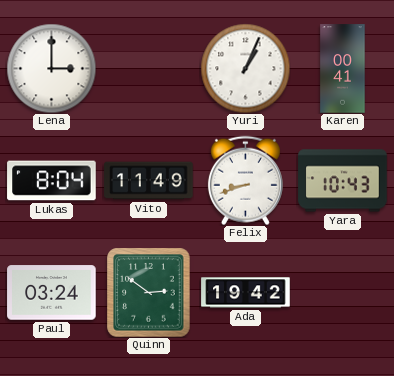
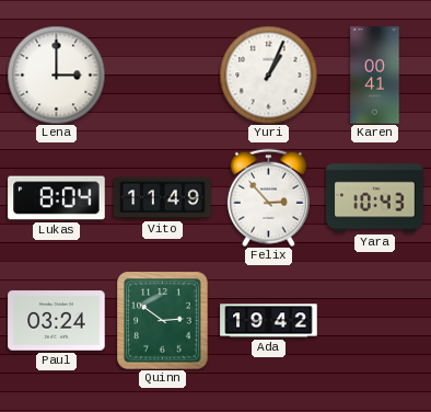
Felix: 8:42 -> 2:53
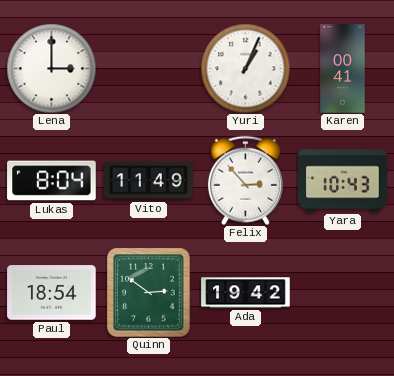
Paul: 03:24 -> 18:54
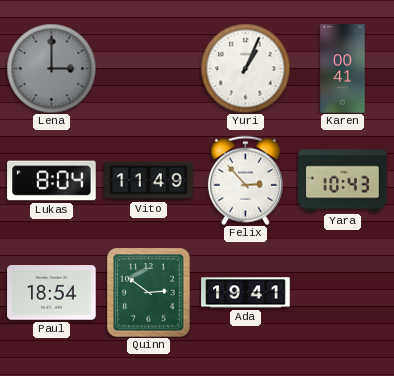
Lena dial: white -> grey
Ada: 19:42 -> 19:41
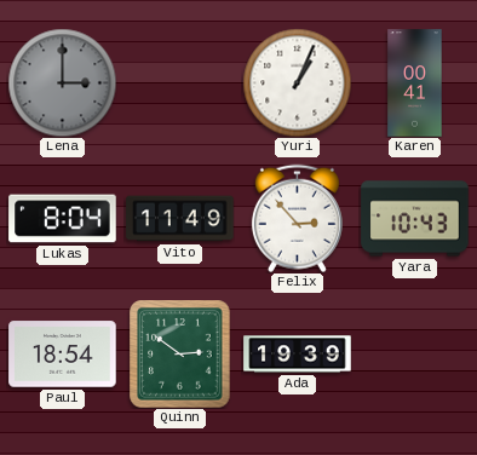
Ada: 19:41 -> 19:39
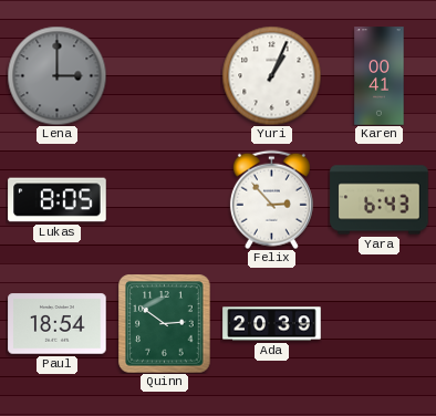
Lukas: 8:04 -> 8:05
Vito: 11:49 -> none
Yara: 10:43 -> 6:43
Ada: 19:39 -> 20:39
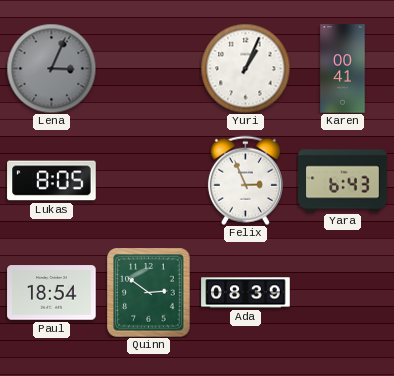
Lena: 3:00 -> 3:04
Felix: 2:53 -> 2:56
Ada: 20:39 -> 08:39
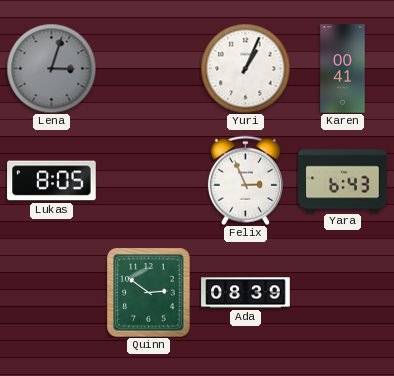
Lena: 3:04 -> 3:03
Paul: 18:54 -> none
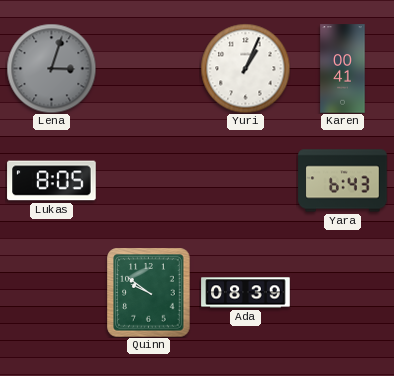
Felix: 2:56 -> none
Quinn: 2:51 -> 9:51
